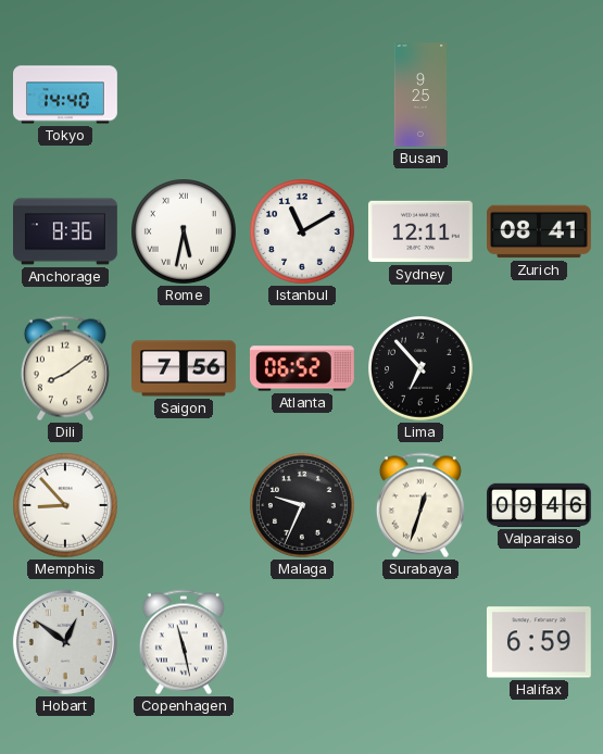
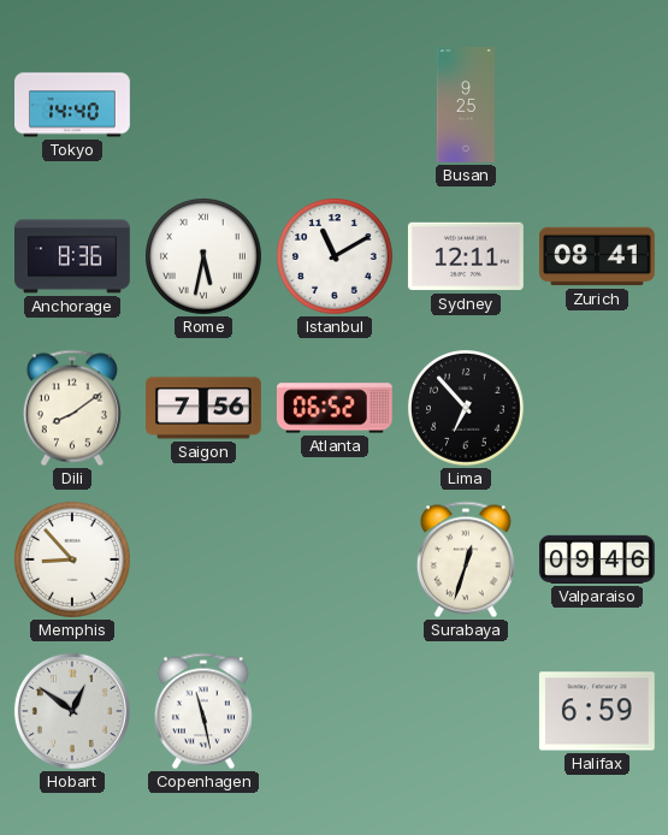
Malaga: 9:34 -> none
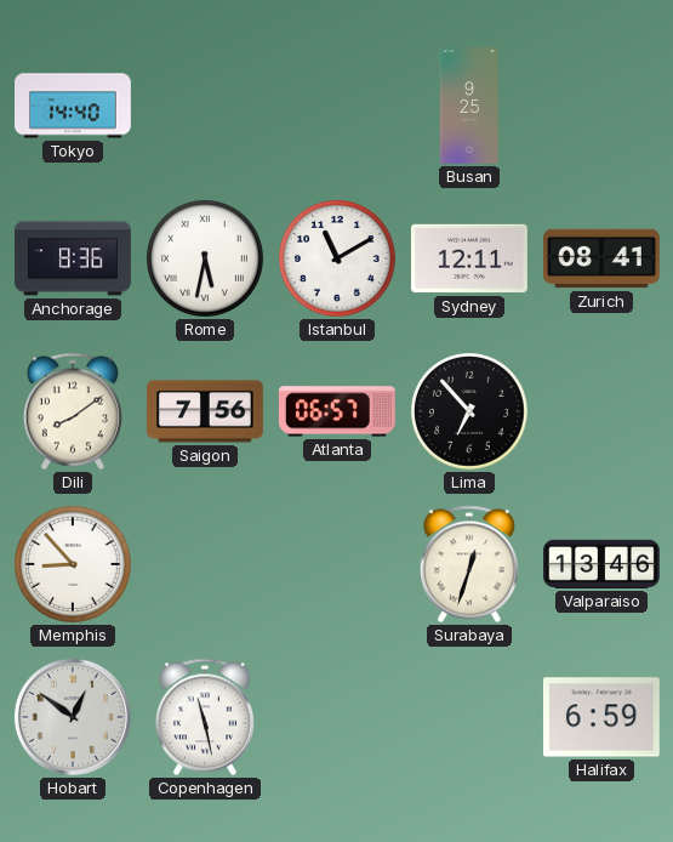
Atlanta: 06:52 -> 06:57
Valparaiso: 09:46 -> 13:46
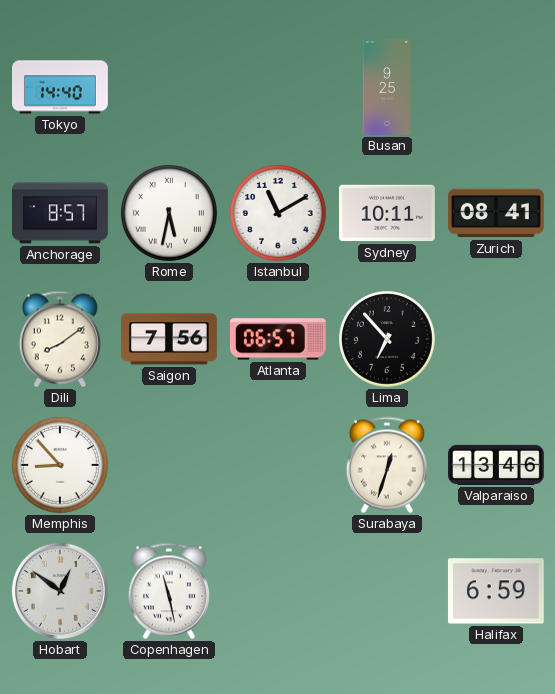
Anchorage: 8:36 -> 8:57
Sydney: 12:11 -> 10:11
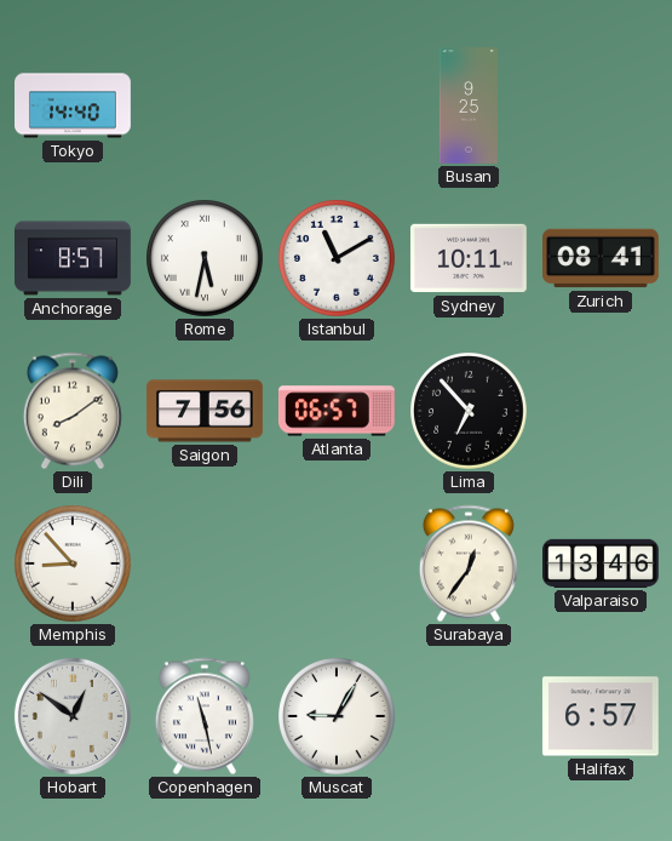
Surabaya: 12:33 -> 12:36
Muscat: none -> 9:05
Halifax: 6:59 -> 6:57
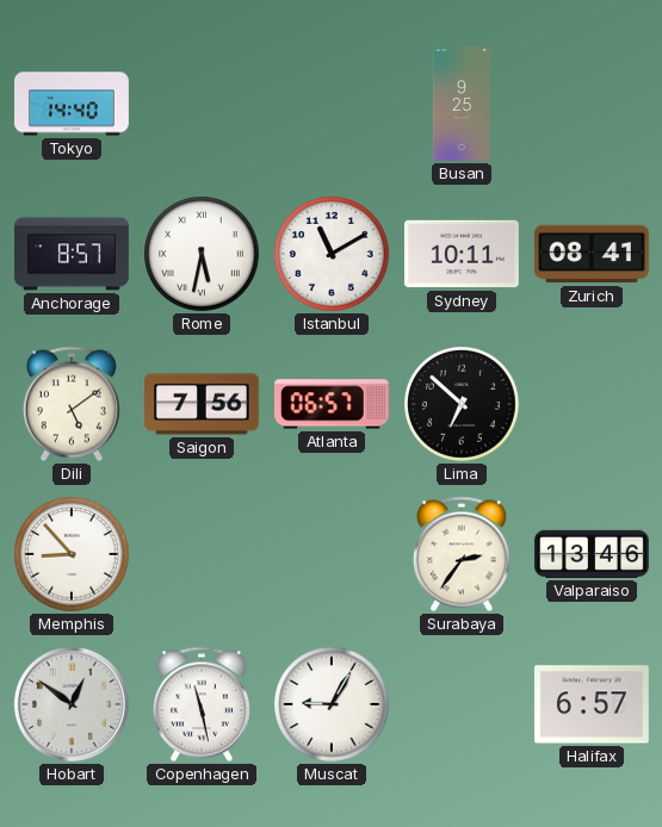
Dili: 8:09 -> 5:09
Lima: 6:53 -> 6:52
Surabaya: 12:36 -> 2:36
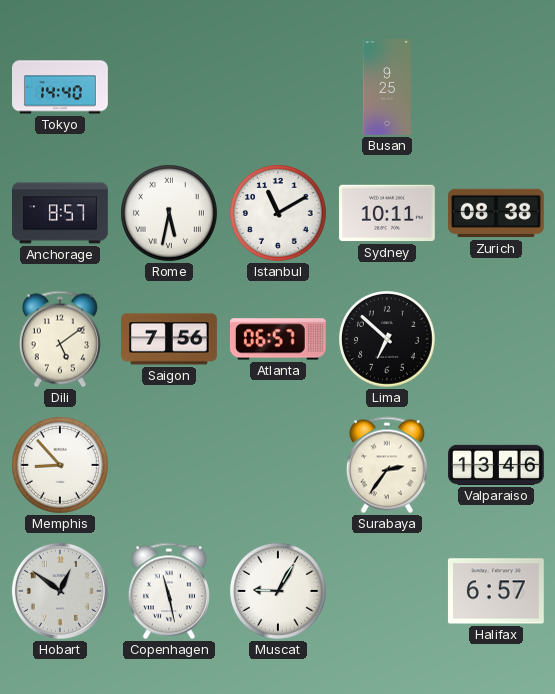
Zurich: 08:41 -> 08:38
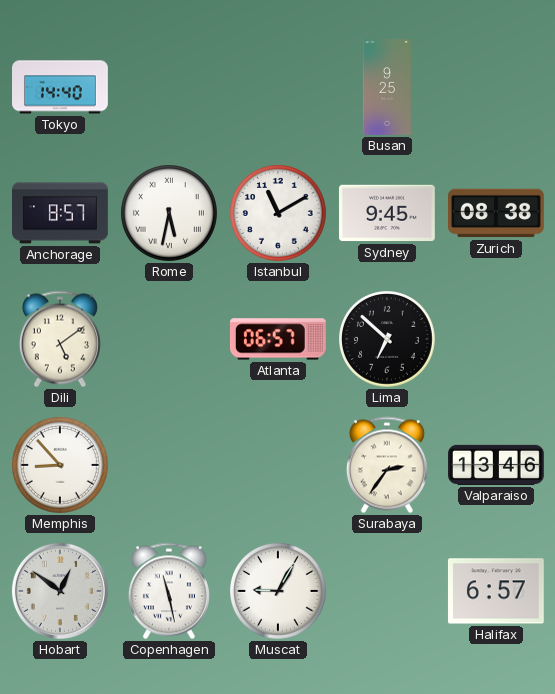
Sydney: 10:11 -> 9:45
Saigon: 7:56 -> none
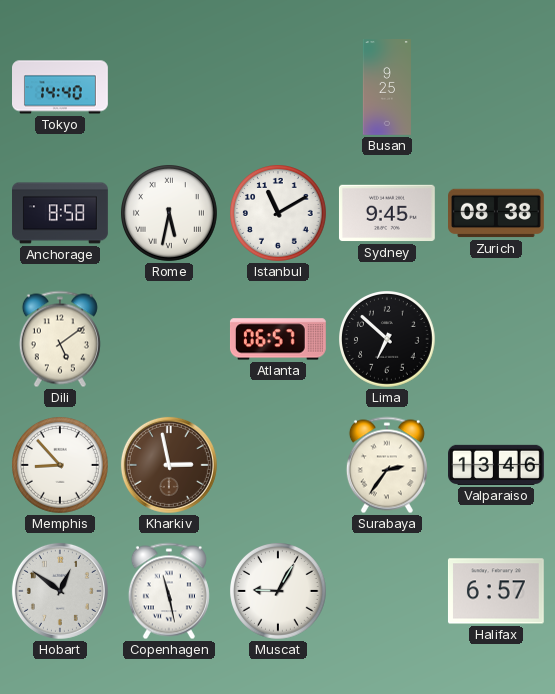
Anchorage: 8:57 -> 8:58
Kharkiv: none -> 2:58
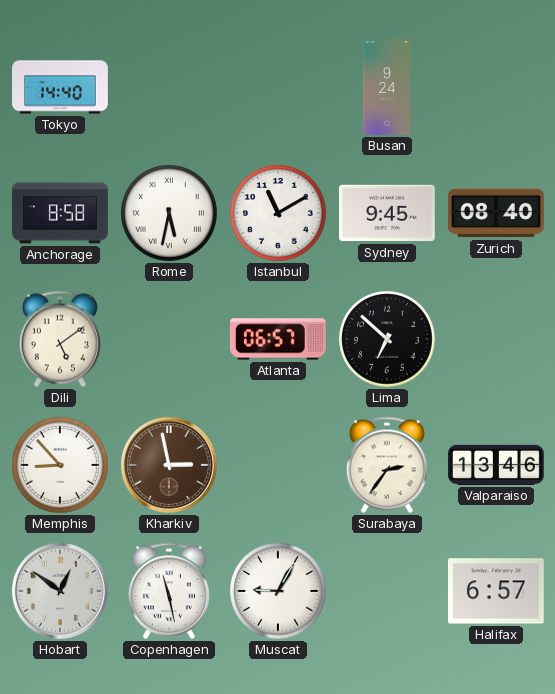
Busan: 9:25 -> 9:24
Zurich: 08:38 -> 08:40
